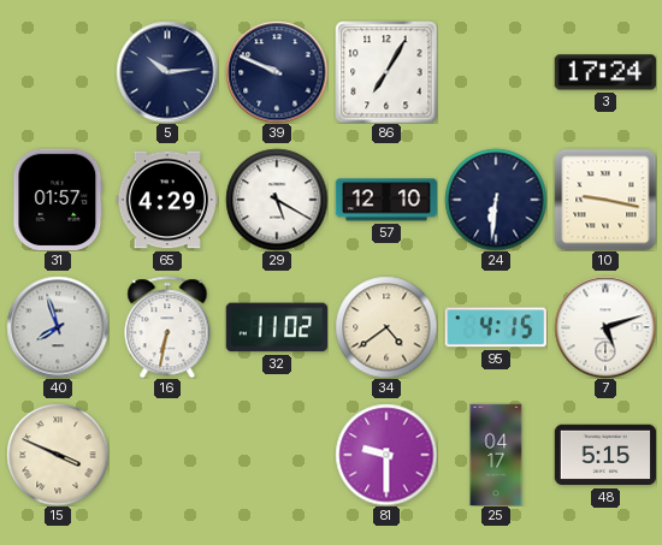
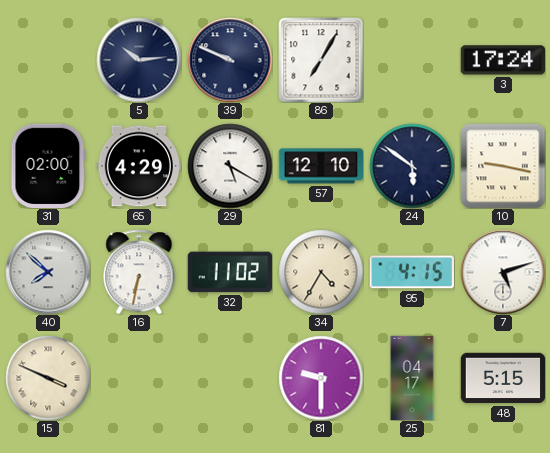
31: 01:57 -> 02:00
24: 6:31 -> 5:51
40: 7:57 -> 7:52
34: 4:39 -> 4:35
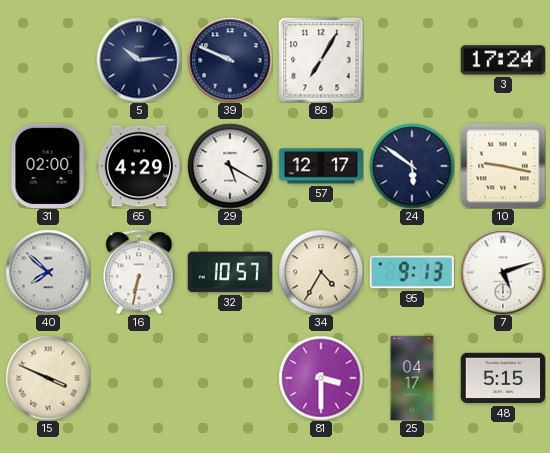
57: 12:10 -> 12:17
32: 11:02 -> 10:57
95: 4:15 -> 9:13
81: 9:30 -> 3:30
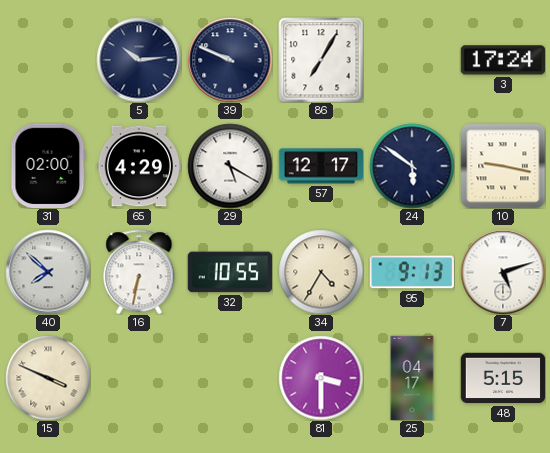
32: 10:57 -> 10:55
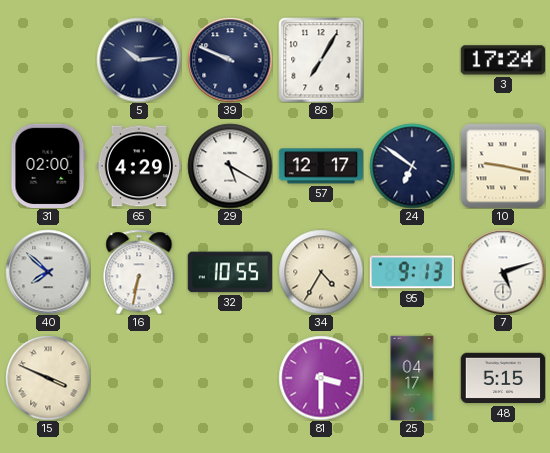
24: 5:51 -> 6:51
